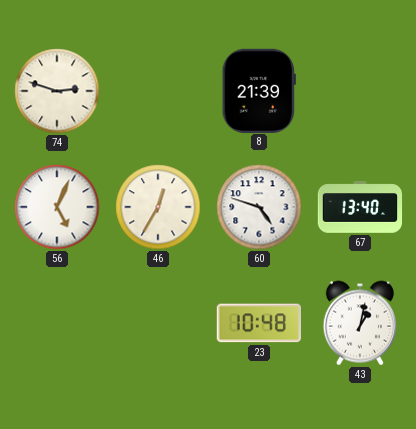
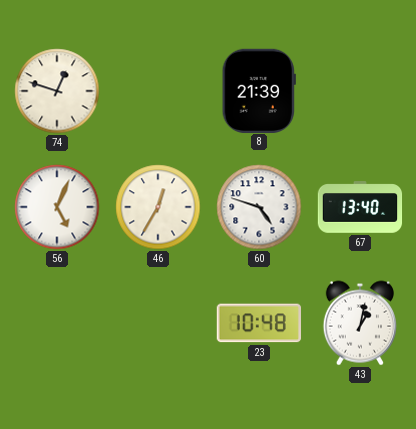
74: 2:48 -> 12:48
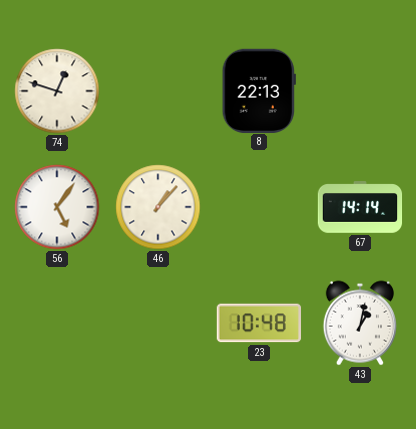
8: 21:39 -> 22:13
56: 5:04 -> 5:06
46: 12:35 -> 1:07
60: 4:48 -> none
67: 13:40 -> 14:14
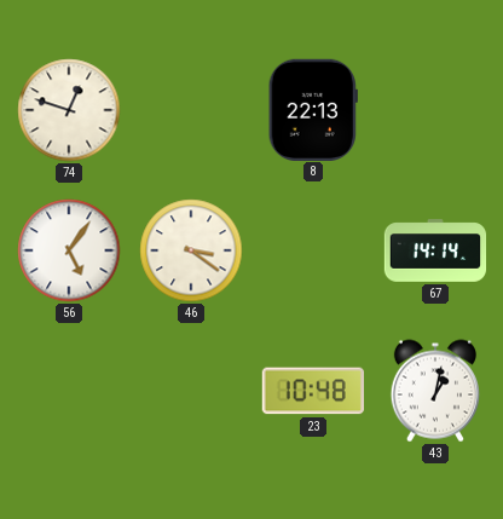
46: 1:07 -> 3:21
